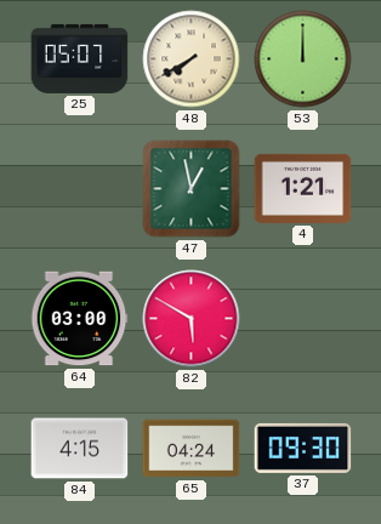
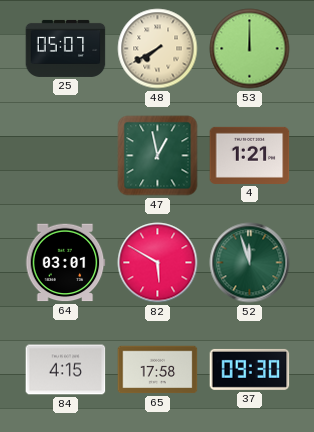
64: 03:00 -> 03:01
52: none -> 11:57
65: 04:24 -> 17:58
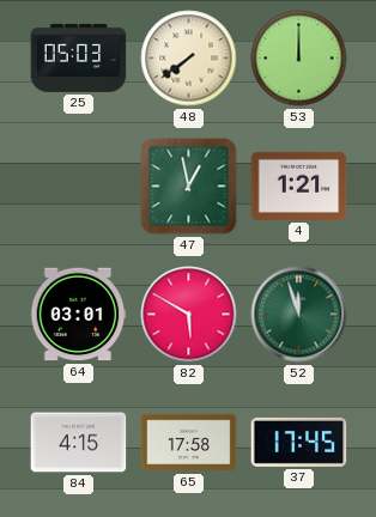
25: 05:07 -> 05:03
48: 7:40 -> 7:39
37: 09:30 -> 17:45
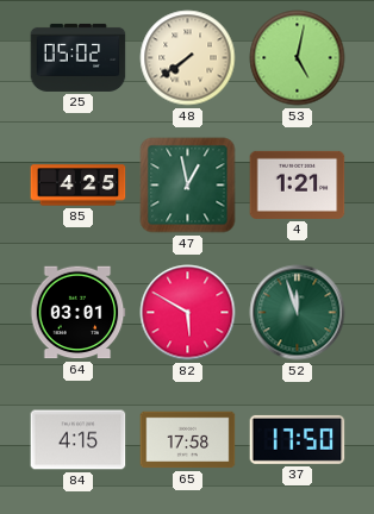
25: 05:03 -> 05:02
53: 12:00 -> 5:02
85: none -> 4:25
37: 17:45 -> 17:50
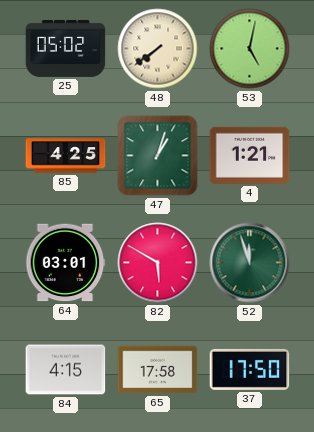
47: 12:58 -> 1:03
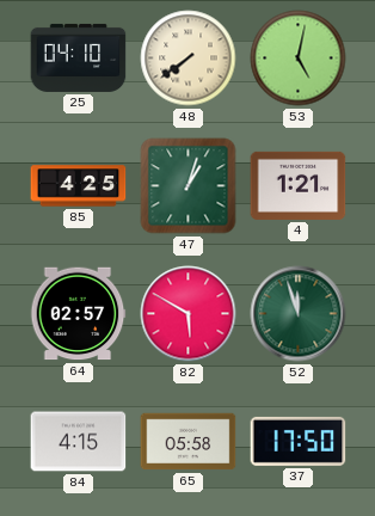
25: 05:02 -> 04:10
64: 03:01 -> 02:57
65: 17:58 -> 05:58
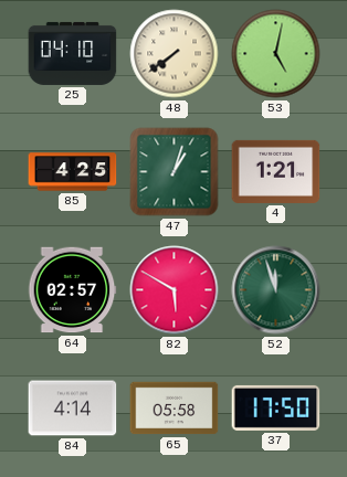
84: 4:15 -> 4:14
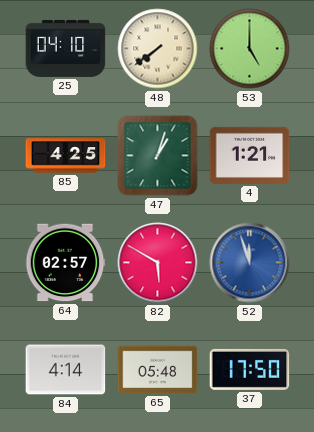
53: 5:02 -> 5:00
52 dial: green -> blue
65: 05:58 -> 05:48
